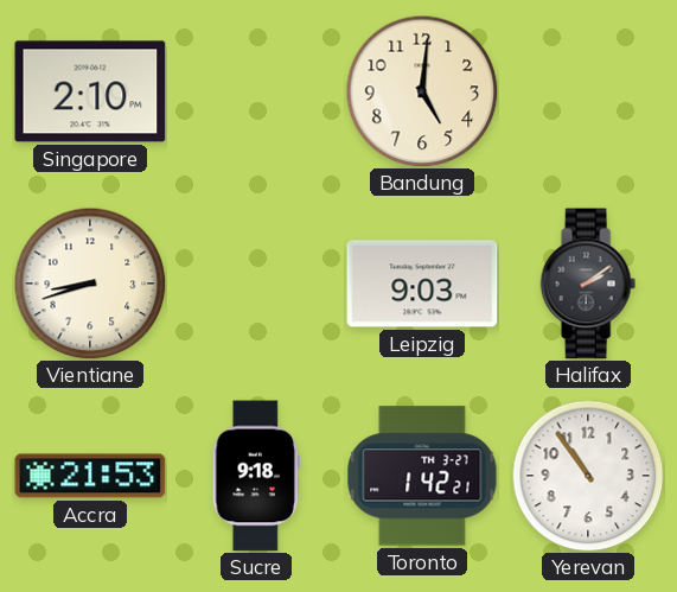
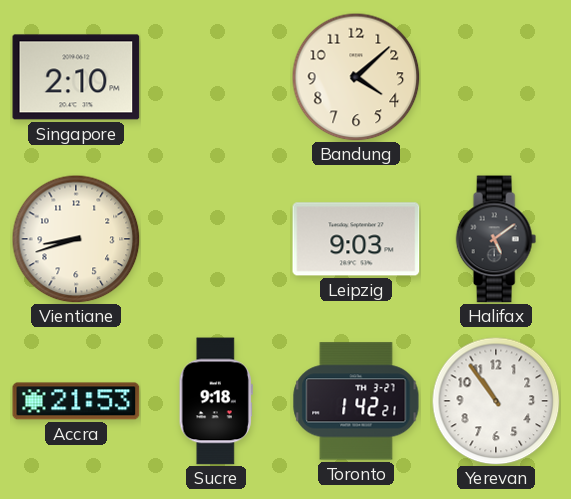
Bandung: 5:01 -> 4:08
Halifax: 2:09 -> 5:09
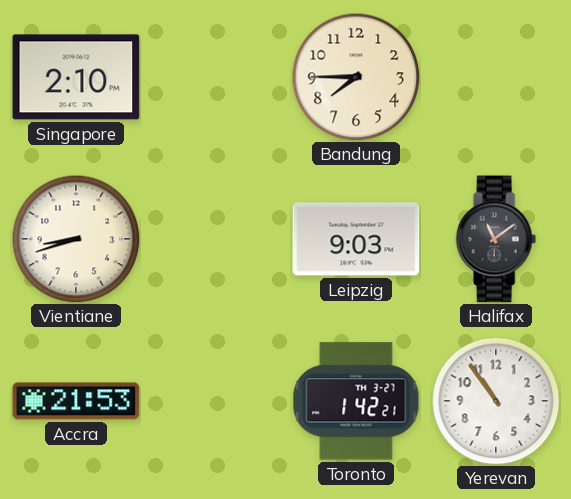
Bandung: 4:08 -> 7:45
Halifax: 5:09 -> 11:09
Sucre: 9:18 -> none
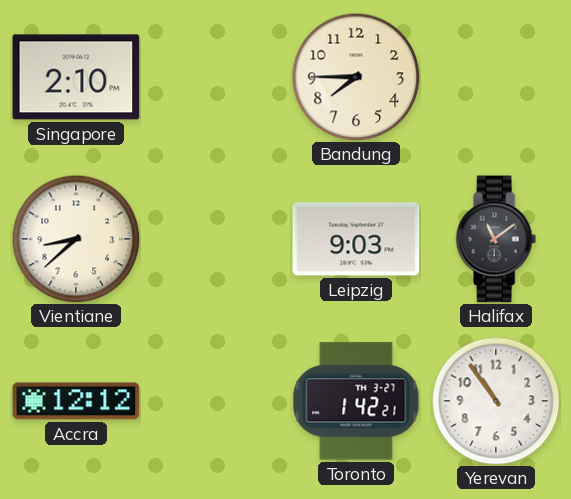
Vientiane: 8:42 -> 8:38
Accra: 21:53 -> 12:12
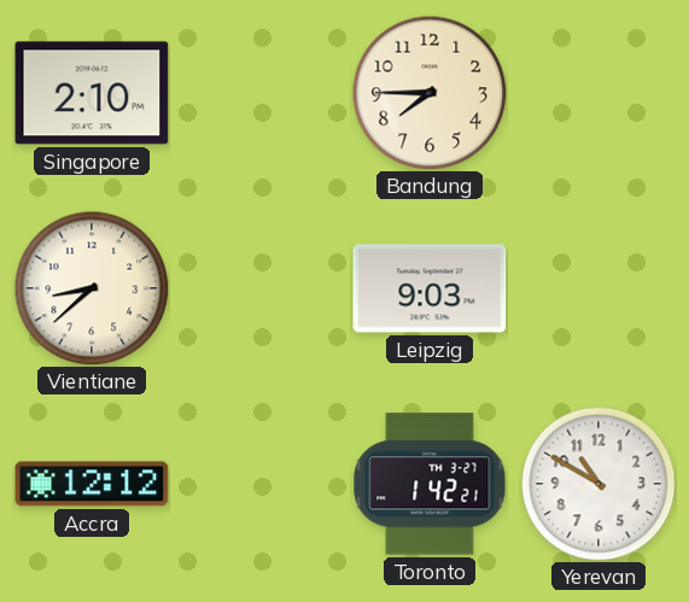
Halifax: 11:09 -> none
Yerevan: 10:54 -> 10:50
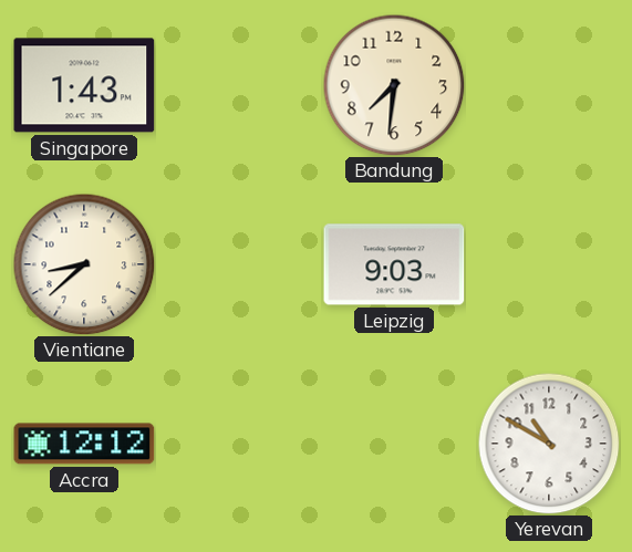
Singapore: 2:10 -> 1:43
Bandung: 7:45 -> 7:31
Toronto: 1:42 -> none
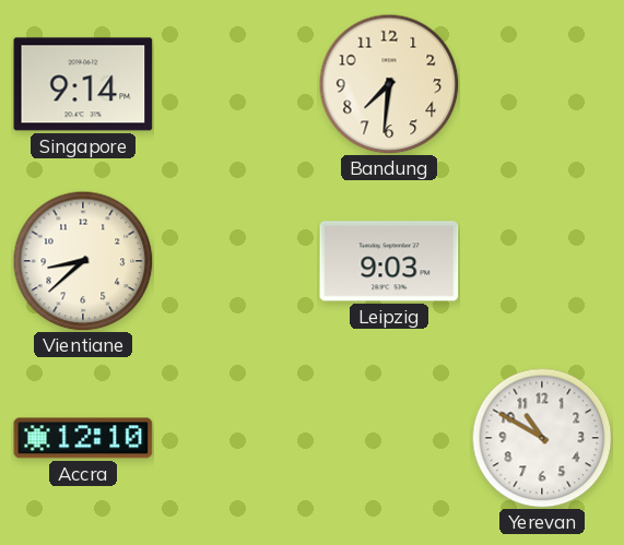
Singapore: 1:43 -> 9:14
Accra: 12:12 -> 12:10
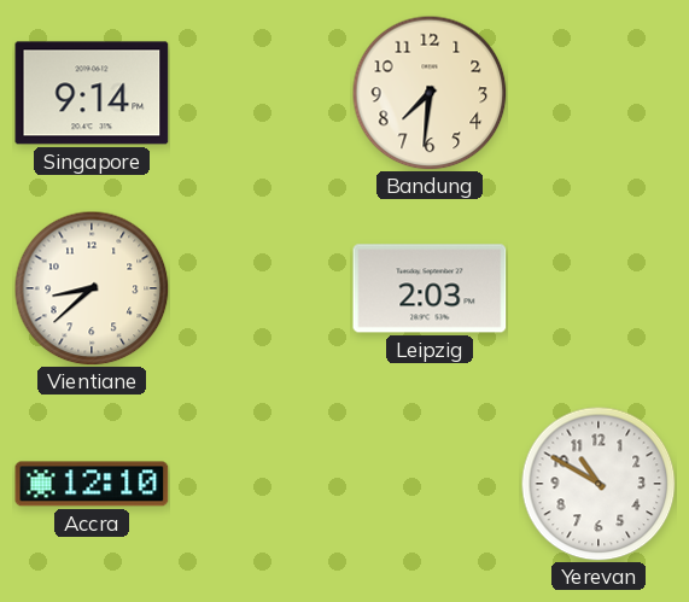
Leipzig: 9:03 -> 2:03
